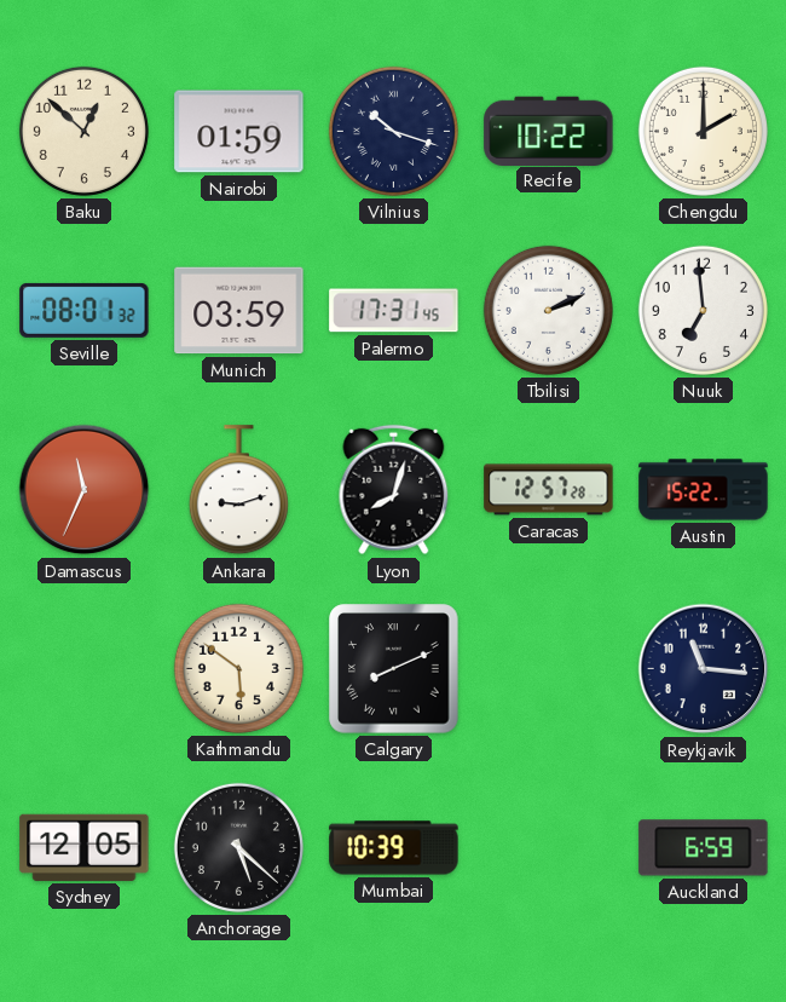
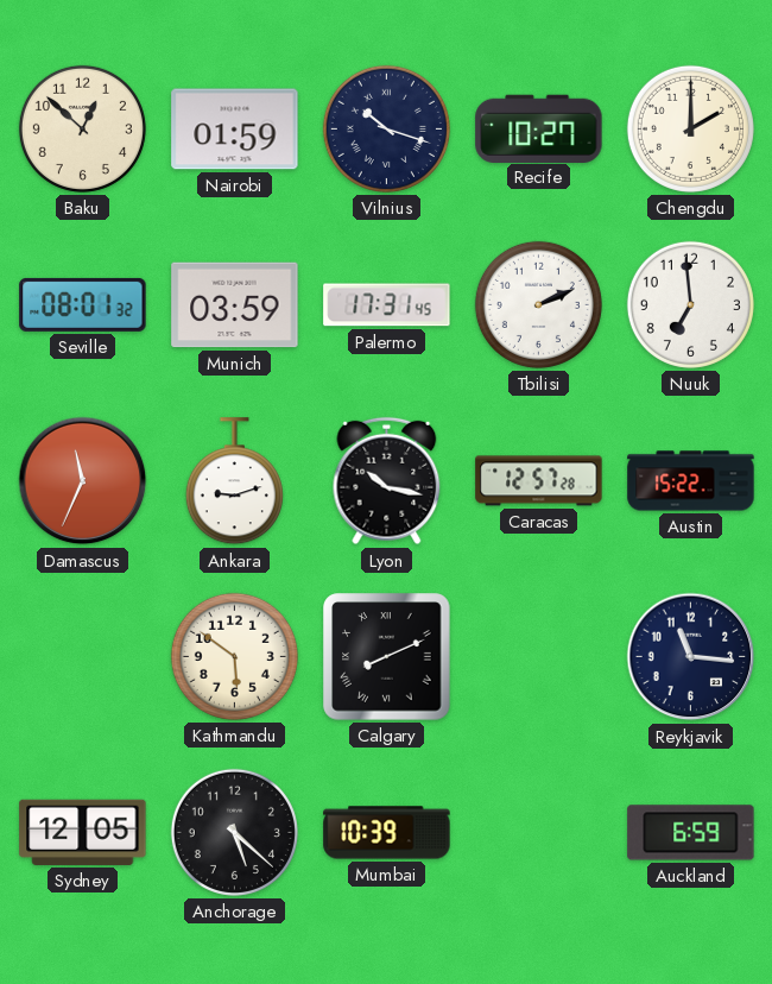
Recife: 10:22 -> 10:27
Lyon: 8:03 -> 10:17
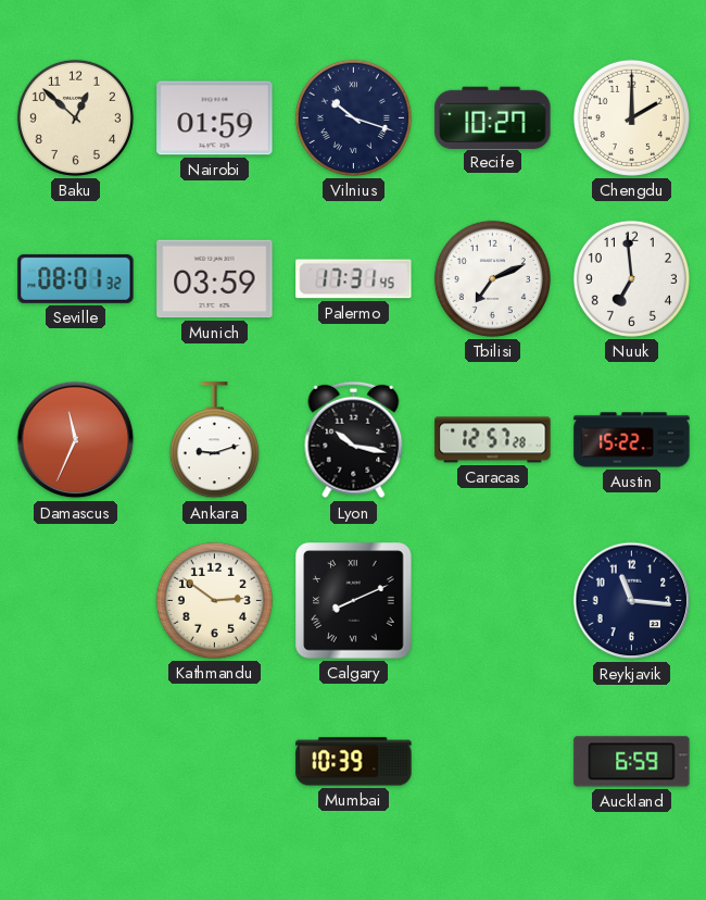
Tbilisi: 2:11 -> 7:11
Kathmandu: 5:51 -> 2:51
Sydney: 12:05 -> none
Anchorage: 5:22 -> none
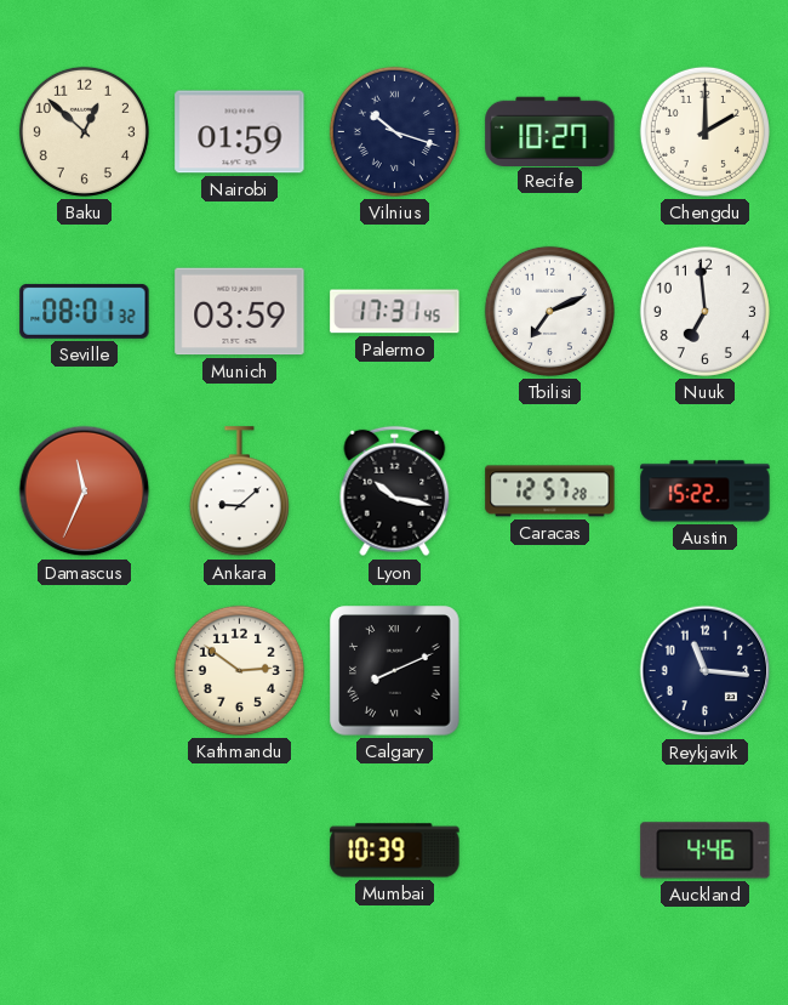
Ankara: 9:12 -> 9:08
Auckland: 6:59 -> 4:46
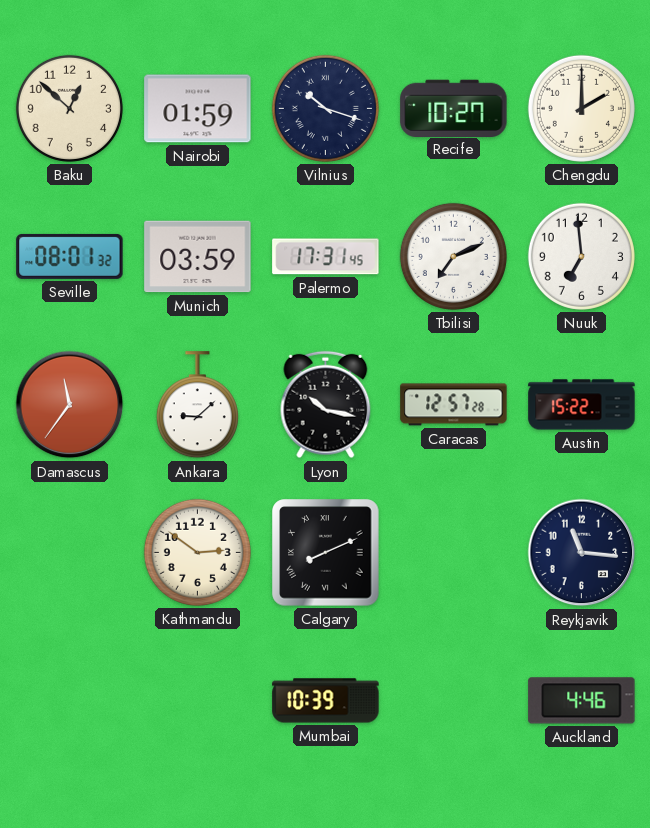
Damascus: 11:34 -> 11:36
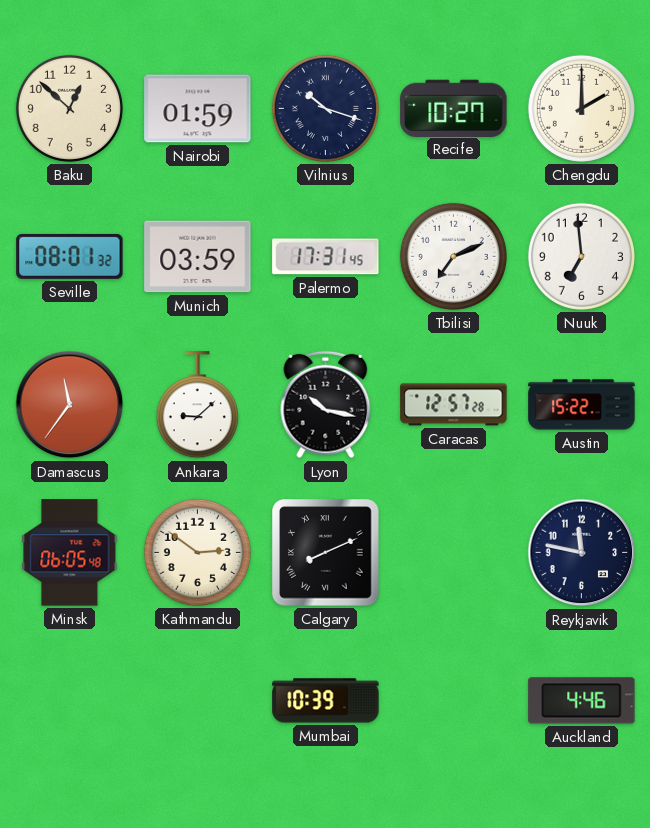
Minsk: none -> 06:05
Reykjavik: 11:16 -> 11:47
